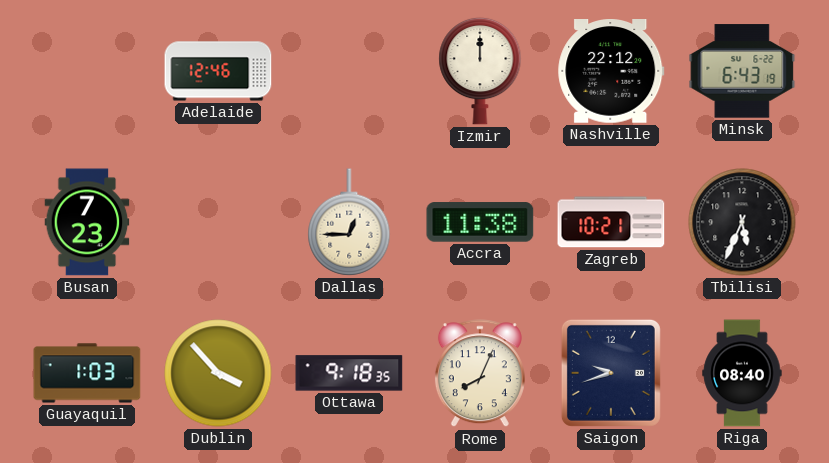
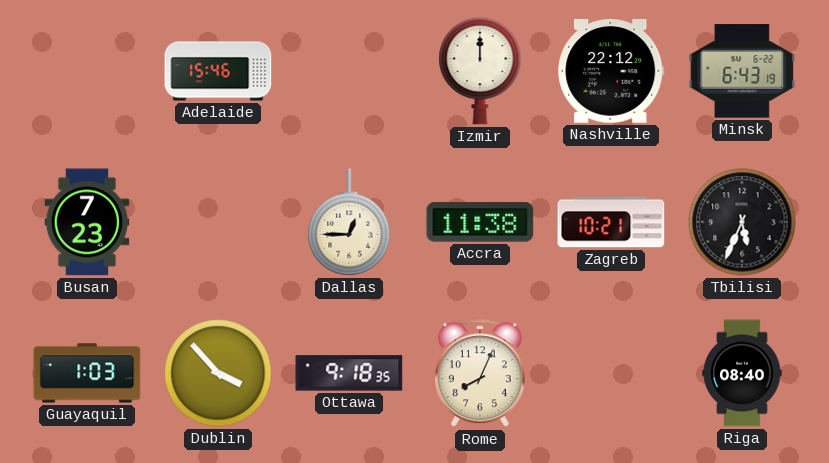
Adelaide: 12:46 -> 15:46
Saigon: 9:42 -> none
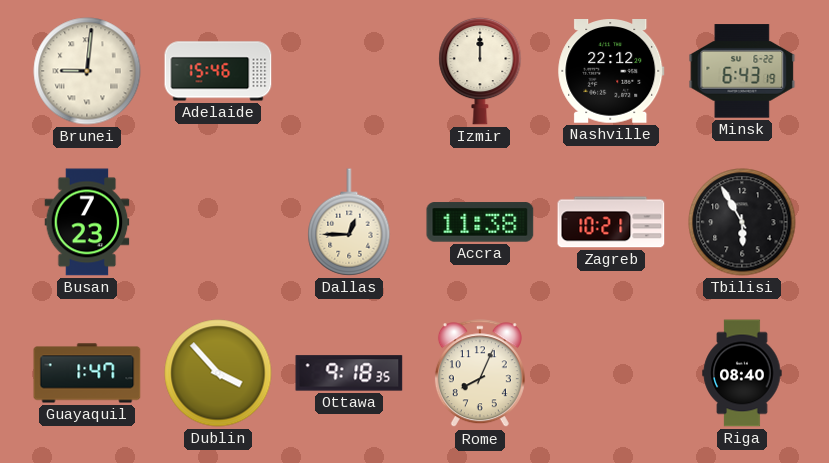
Brunei: none -> 9:01
Tbilisi: 5:34 -> 5:55
Guayaquil: 1:03 -> 1:47
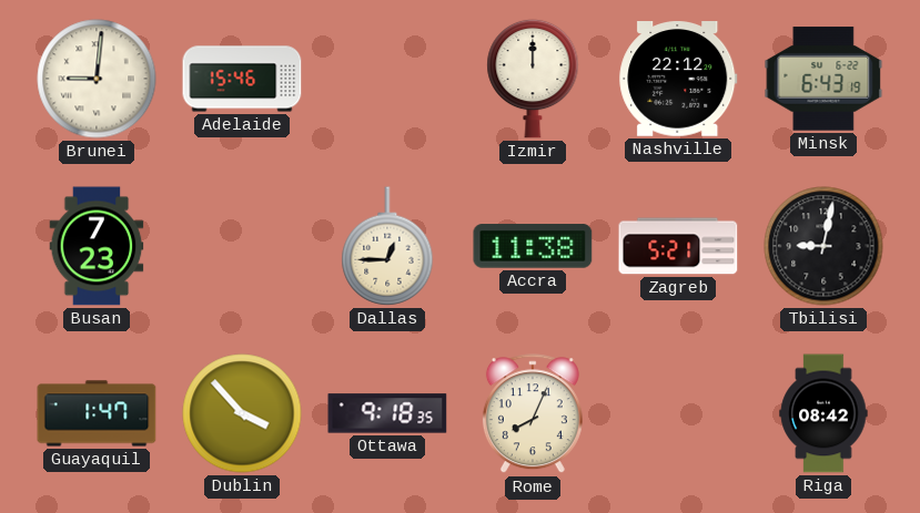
Zagreb: 10:21 -> 5:21
Tbilisi: 5:55 -> 9:02
Riga: 08:40 -> 08:42
